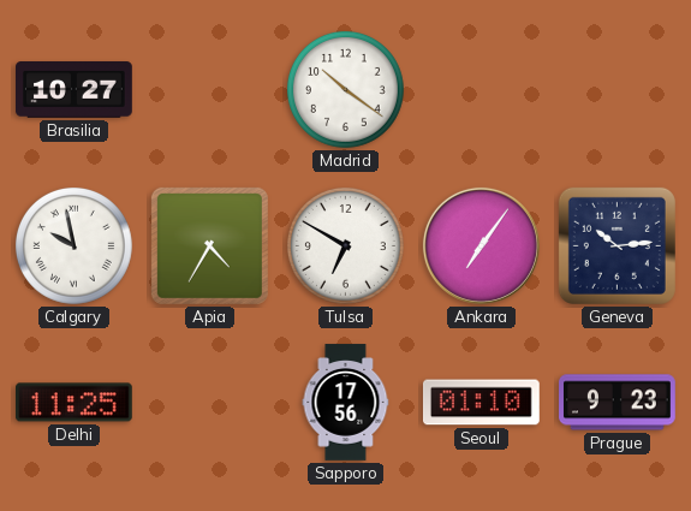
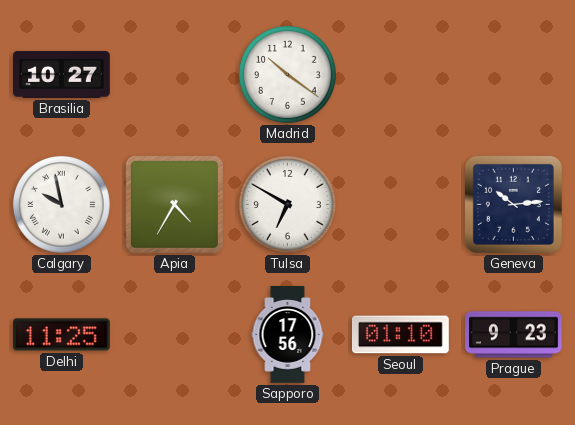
Ankara: 7:06 -> none
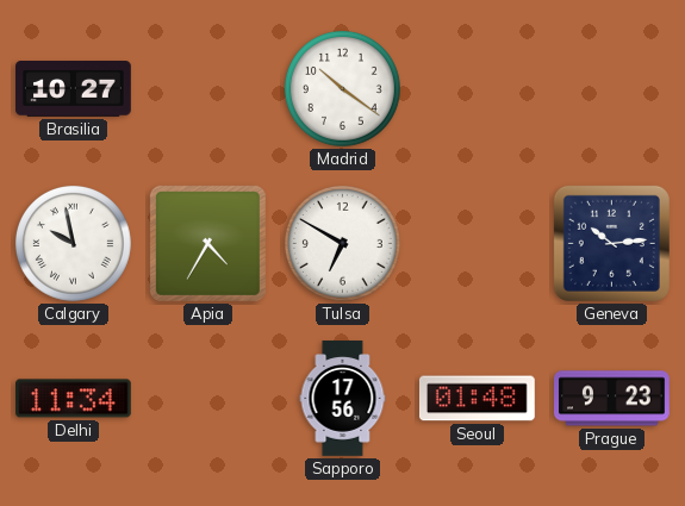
Delhi: 11:25 -> 11:34
Seoul: 01:10 -> 01:48
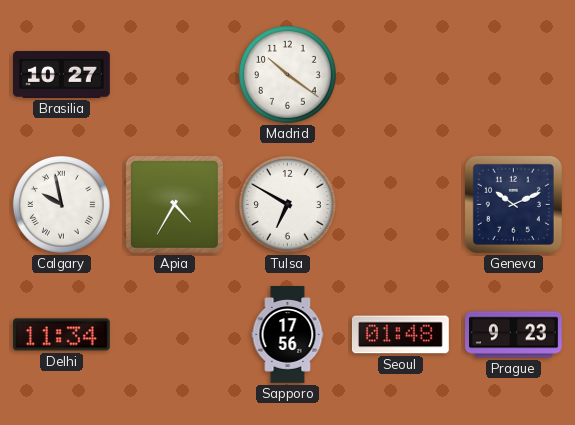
Geneva: 10:14 -> 10:11
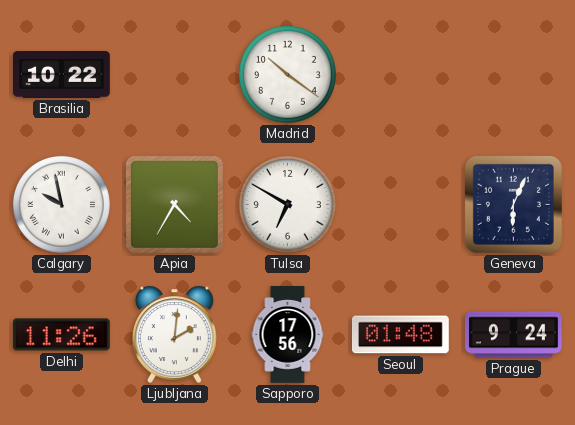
Brasilia: 10:27 -> 10:22
Geneva: 10:11 -> 6:04
Delhi: 11:34 -> 11:26
Ljubljana: none -> 2:01
Prague: 9:23 -> 9:24
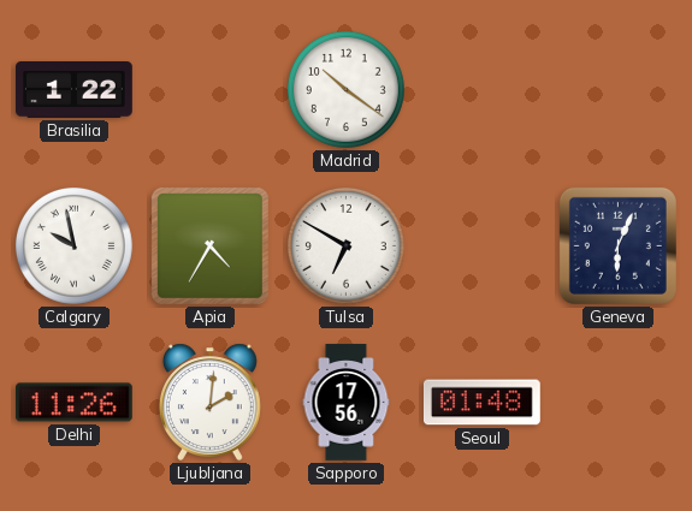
Brasilia: 10:22 -> 1:22
Prague: 9:24 -> none
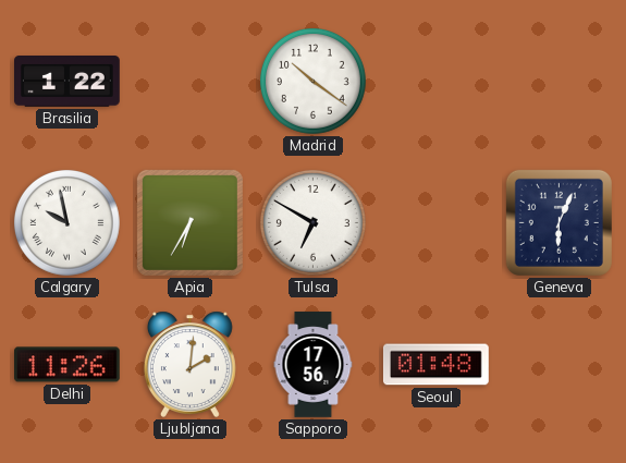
Apia: 4:35 -> 6:35
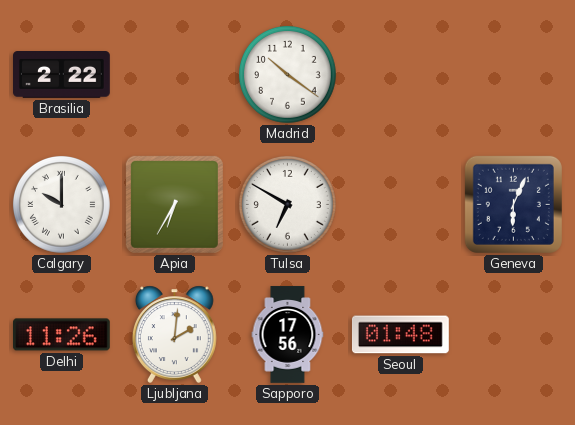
Brasilia: 1:22 -> 2:22
Calgary: 9:58 -> 10:00
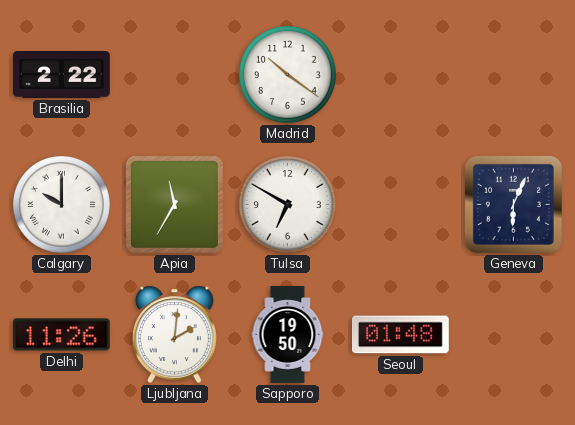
Apia: 6:35 -> 11:35
Sapporo: 17:56 -> 19:50
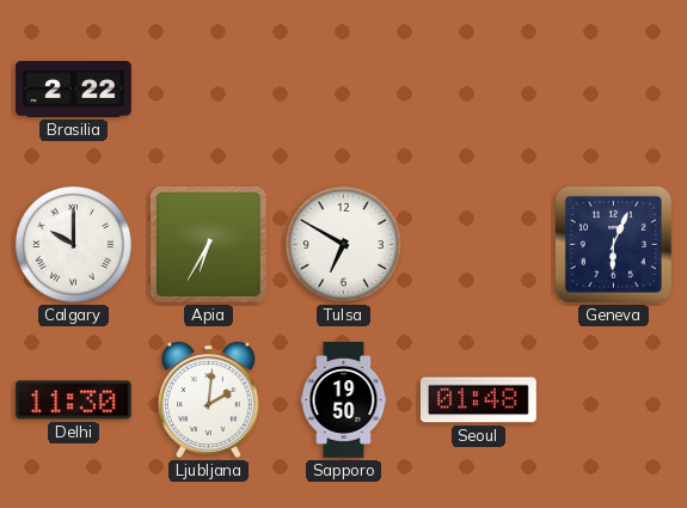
Madrid: 10:21 -> none
Apia: 11:35 -> 6:35
Delhi: 11:26 -> 11:30
